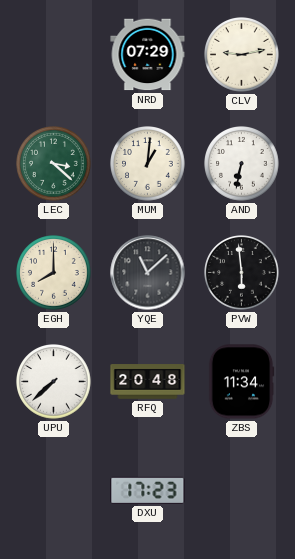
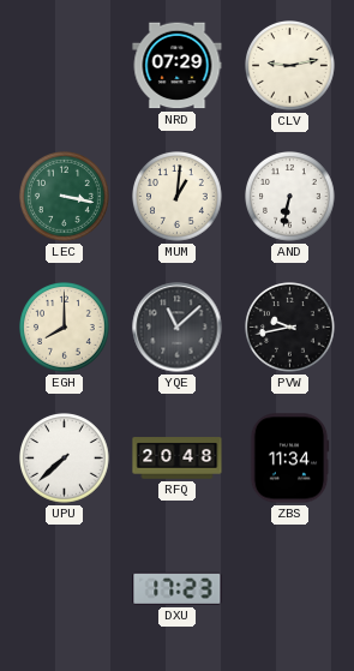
LEC: 3:22 -> 3:17
PVW: 5:59 -> 9:43
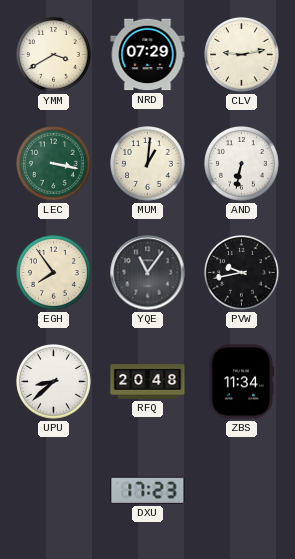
YMM: none -> 3:40
EGH: 8:00 -> 7:54
YQE: 11:08 -> 11:06
UPU: 7:38 -> 8:38
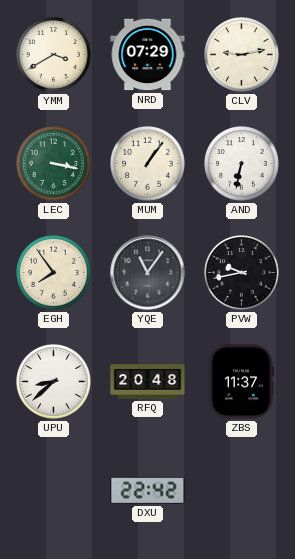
MUM: 1:01 -> 1:06
ZBS: 11:34 -> 11:37
DXU: 17:23 -> 22:42
